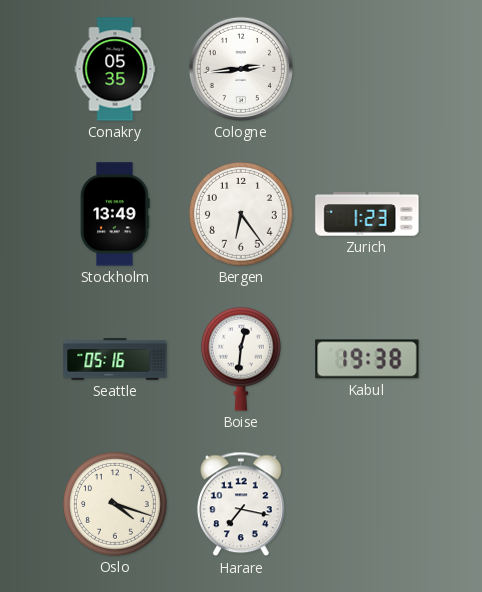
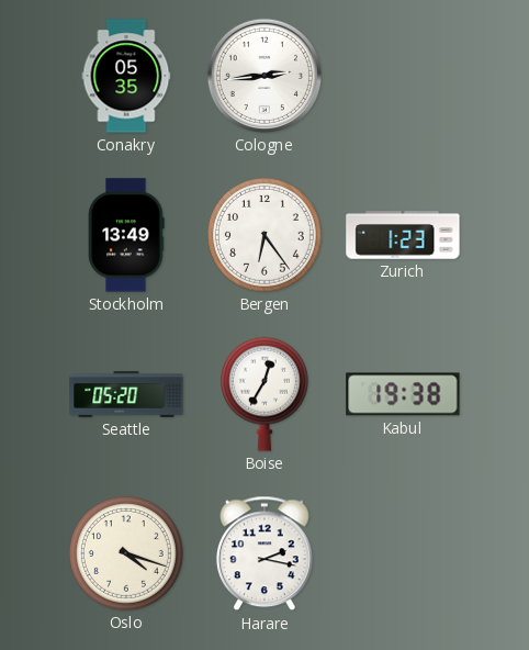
Seattle: 05:16 -> 05:20
Boise: 12:31 -> 12:35
Harare: 7:17 -> 2:17
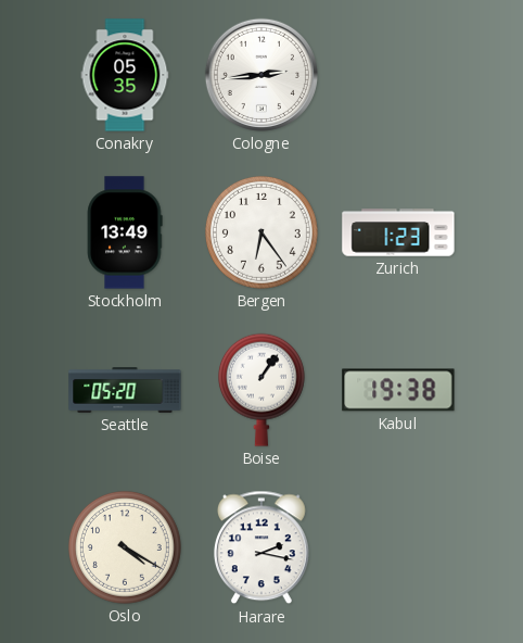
Boise: 12:35 -> 1:06
Oslo: 4:18 -> 4:20
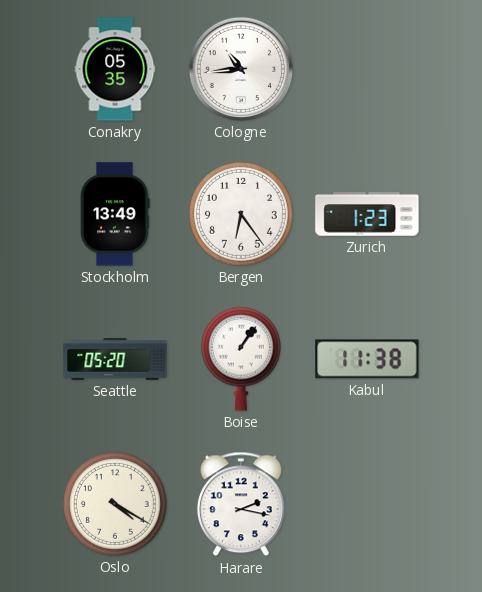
Cologne: 2:44 -> 10:44
Kabul: 19:38 -> 11:38
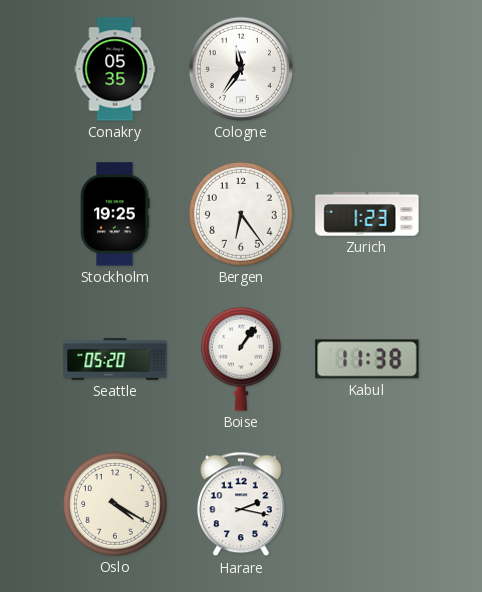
Cologne: 10:44 -> 11:36
Stockholm: 13:49 -> 19:25
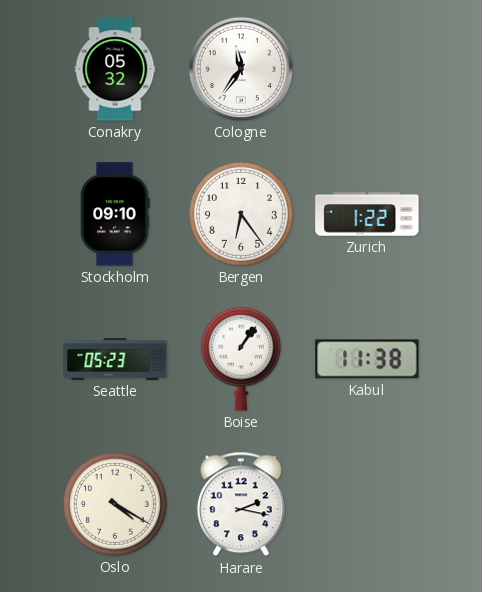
Conakry: 05:35 -> 05:32
Stockholm: 19:25 -> 09:10
Zurich: 1:23 -> 1:22
Seattle: 05:20 -> 05:23
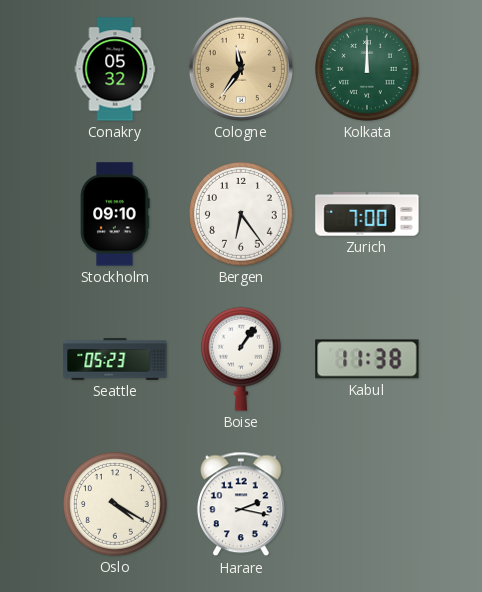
Cologne dial: white -> champagne
Kolkata: none -> 12:00
Zurich: 1:22 -> 7:00
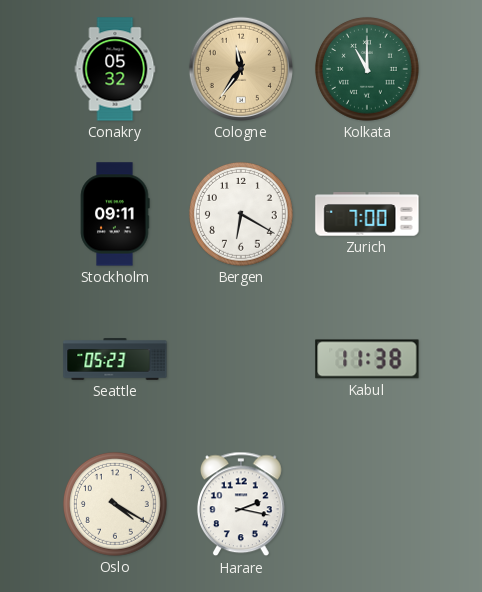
Kolkata: 12:00 -> 11:00
Stockholm: 09:10 -> 09:11
Bergen: 6:24 -> 6:20
Boise: 1:06 -> none
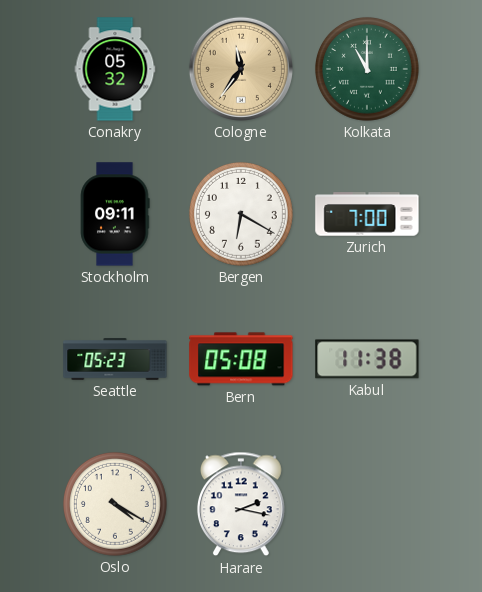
Bern: none -> 05:08
